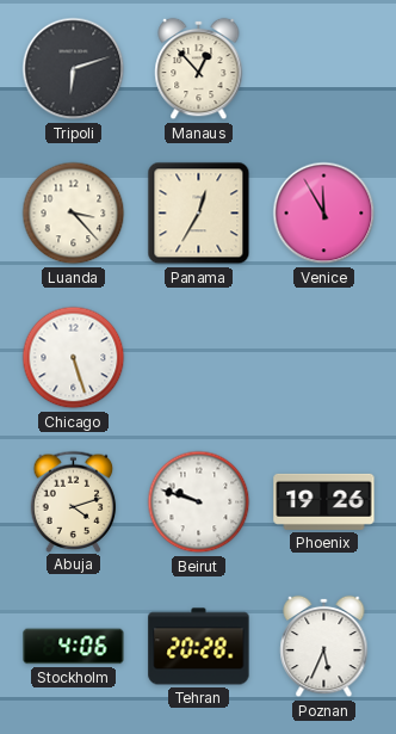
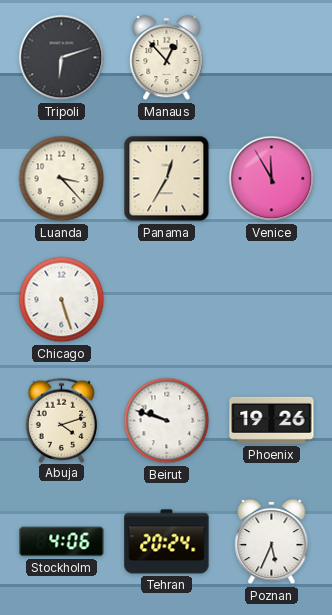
Tehran: 20:28 -> 20:24
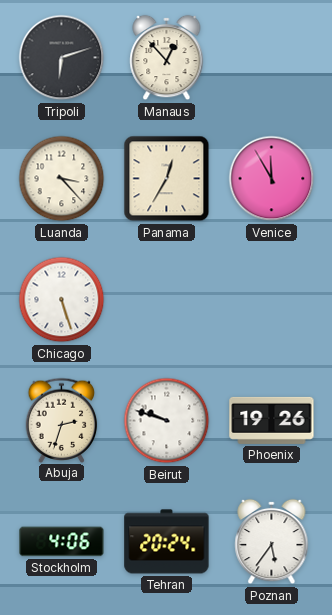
Abuja: 4:12 -> 2:33
Poznan: 5:34 -> 5:36
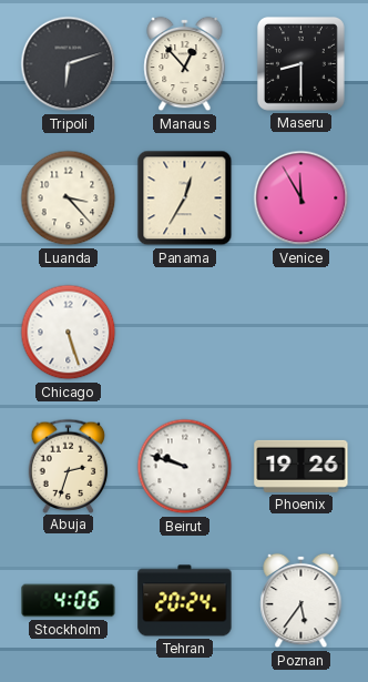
Maseru: none -> 8:30
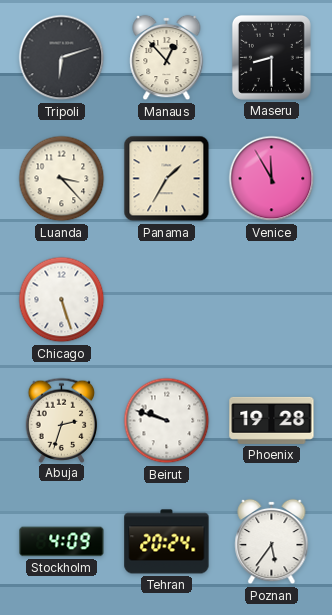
Panama: 12:35 -> 1:35
Phoenix: 19:26 -> 19:28
Stockholm: 4:06 -> 4:09
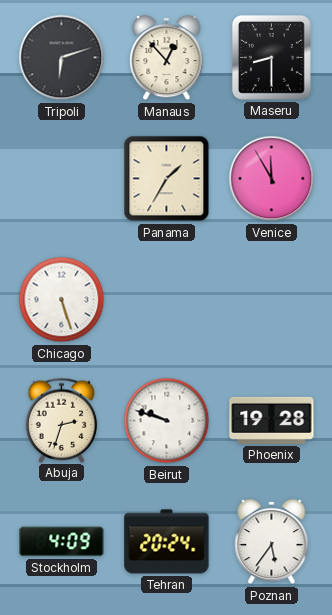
Luanda: 3:23 -> none
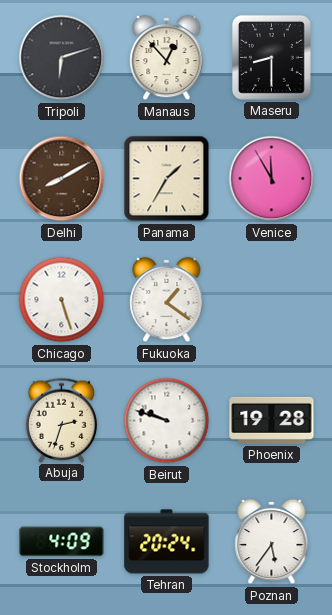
Delhi: none -> 8:10
Fukuoka: none -> 1:21
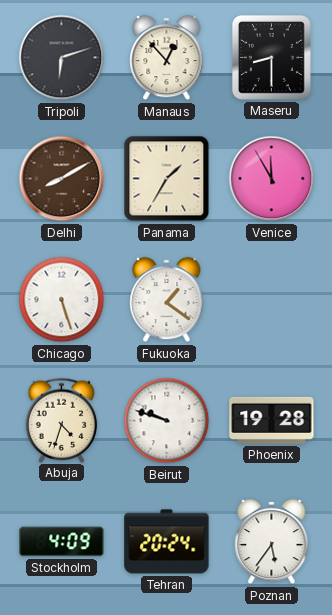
Abuja: 2:33 -> 4:33
